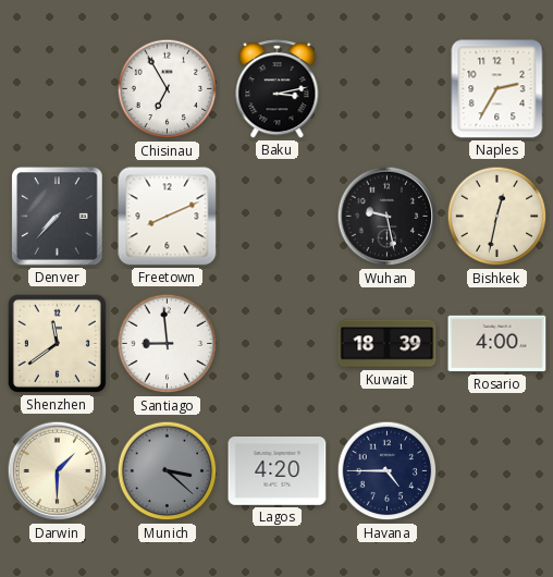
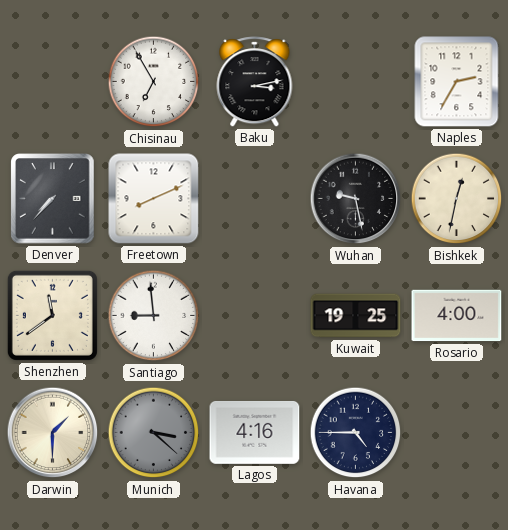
Kuwait: 18:39 -> 19:25
Lagos: 4:20 -> 4:16
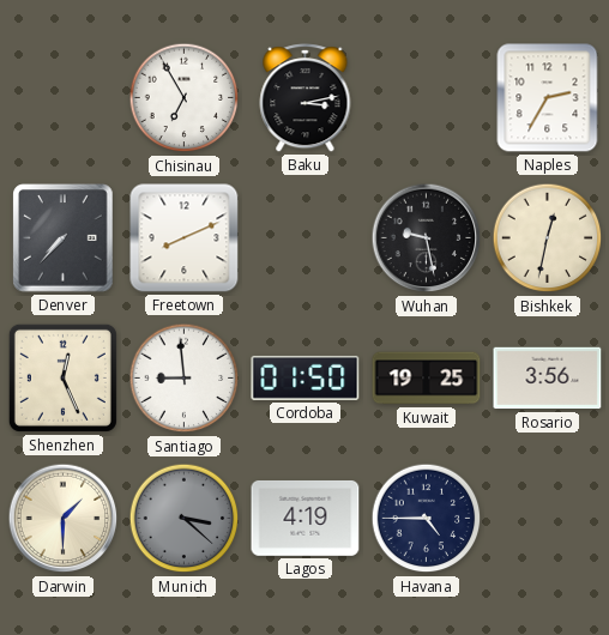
Shenzhen: 11:39 -> 12:26
Cordoba: none -> 01:50
Rosario: 4:00 -> 3:56
Lagos: 4:16 -> 4:19
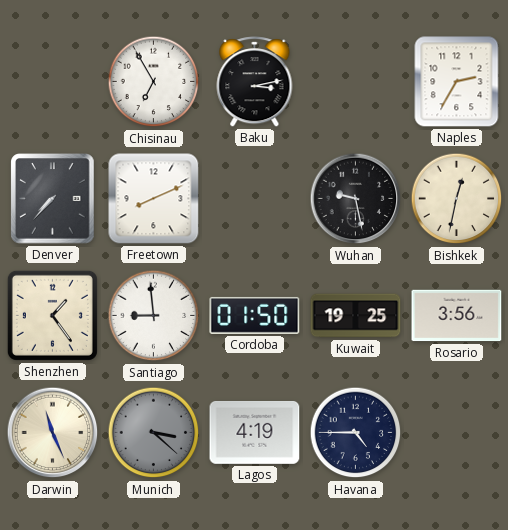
Shenzhen: 12:26 -> 1:24
Darwin: 1:30 -> 11:26
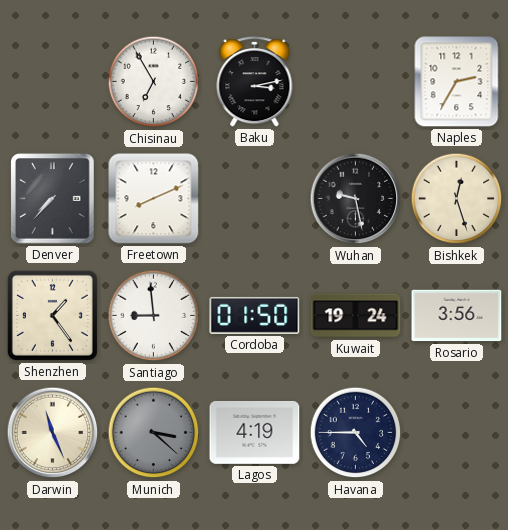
Bishkek: 12:32 -> 12:27
Kuwait: 19:25 -> 19:24
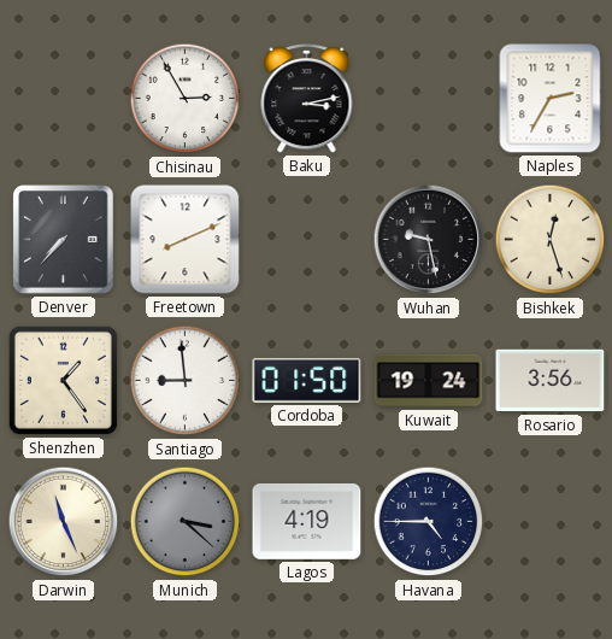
Chisinau: 6:55 -> 2:55
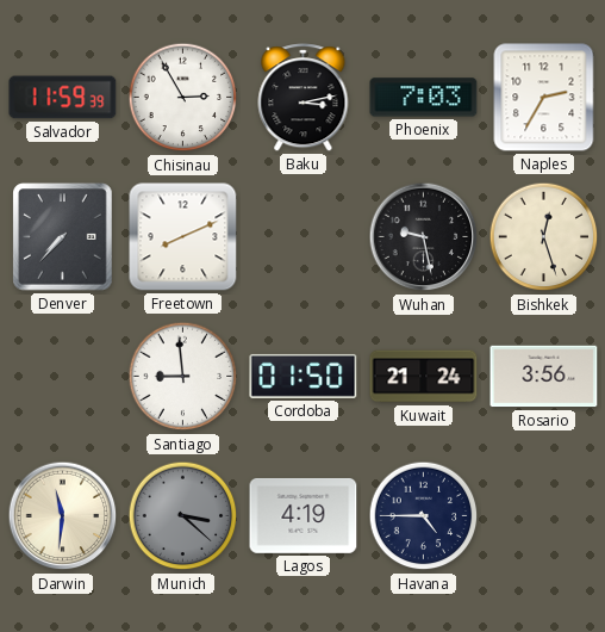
Salvador: none -> 11:59
Phoenix: none -> 7:03
Shenzhen: 1:24 -> none
Kuwait: 19:24 -> 21:24
Darwin: 11:26 -> 11:31
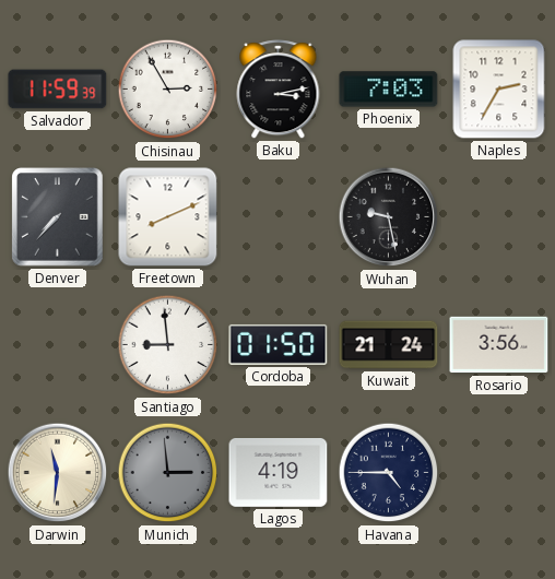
Bishkek: 12:27 -> none
Munich: 3:22 -> 2:59
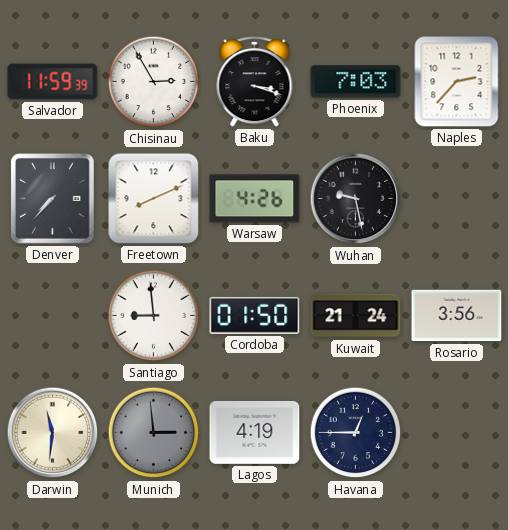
Baku: 3:13 -> 3:18
Naples: 2:35 -> 2:37
Warsaw: none -> 4:26
Havana: 4:45 -> 12:45
